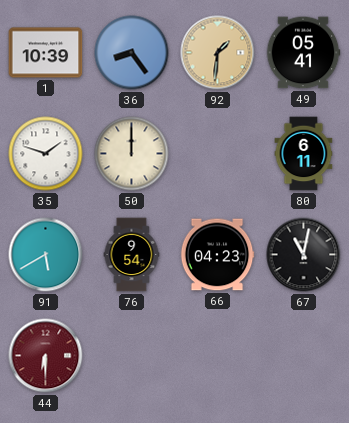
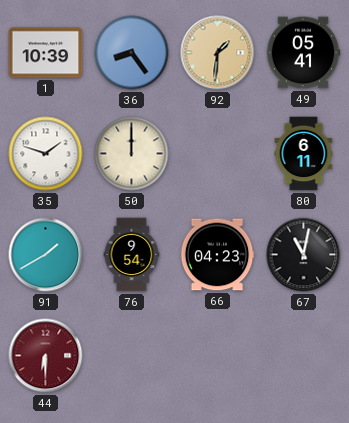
91: 5:40 -> 1:40
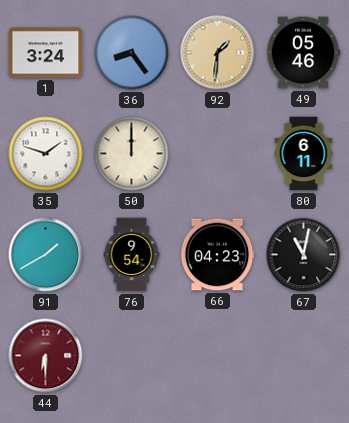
1: 10:39 -> 3:24
49: 05:41 -> 05:46
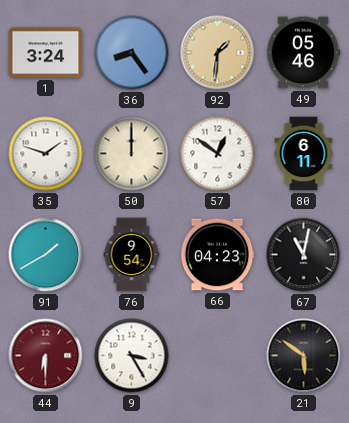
57: none -> 12:51
9: none -> 3:25
21: none -> 5:51
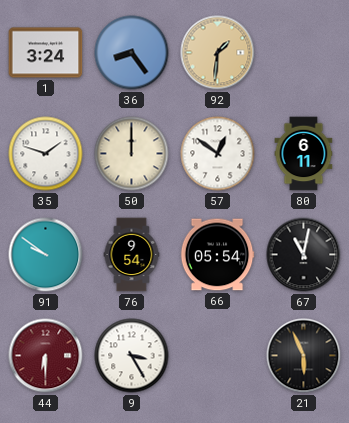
49: 05:46 -> none
91: 1:40 -> 9:51
66: 04:23 -> 05:54
21: 5:51 -> 5:56
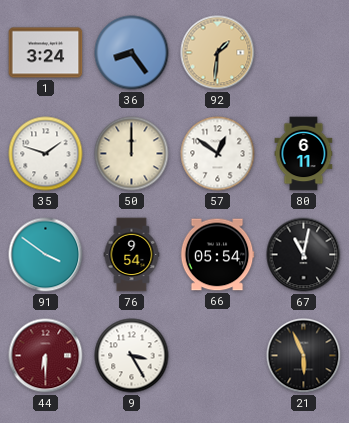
91: 9:51 -> 3:51
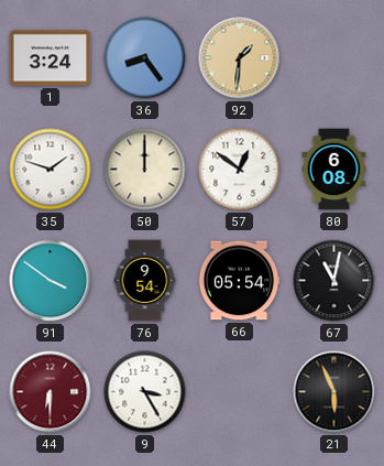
80: 6:11 -> 6:08
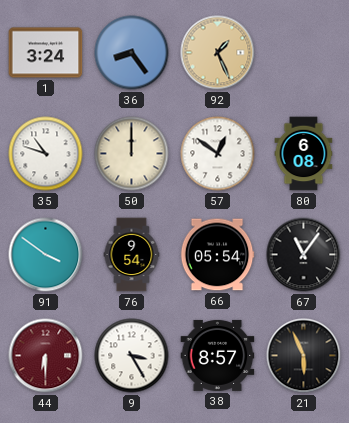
92: 1:31 -> 1:26
35: 1:48 -> 10:48
67: 11:02 -> 11:06
38: none -> 8:57
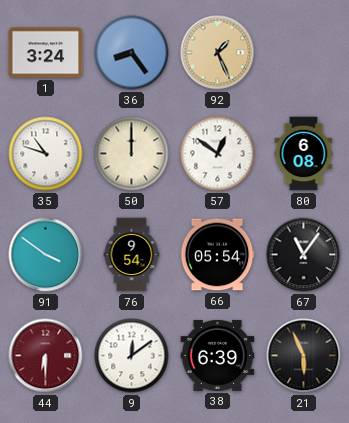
9: 3:25 -> 12:09
38: 8:57 -> 6:39
